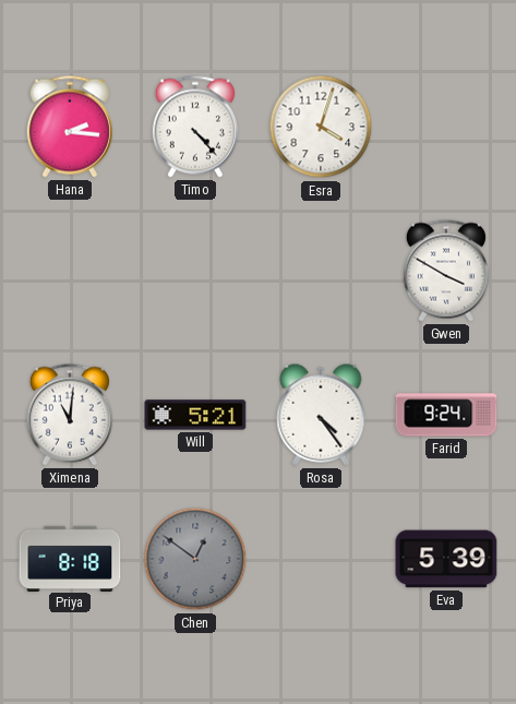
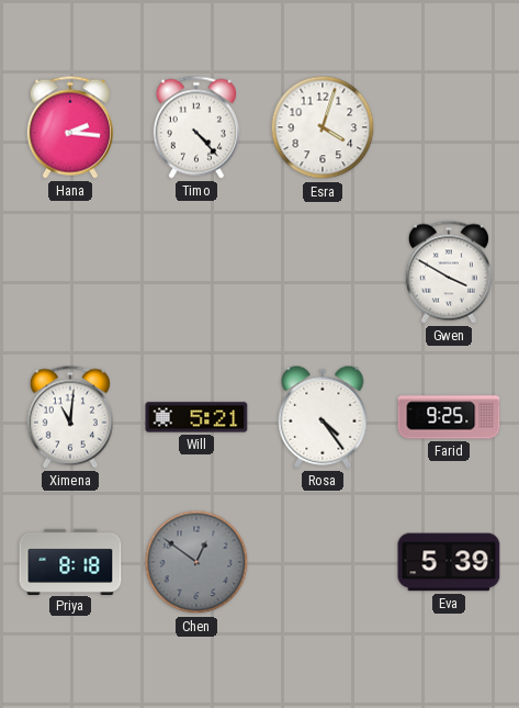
Farid: 9:24 -> 9:25
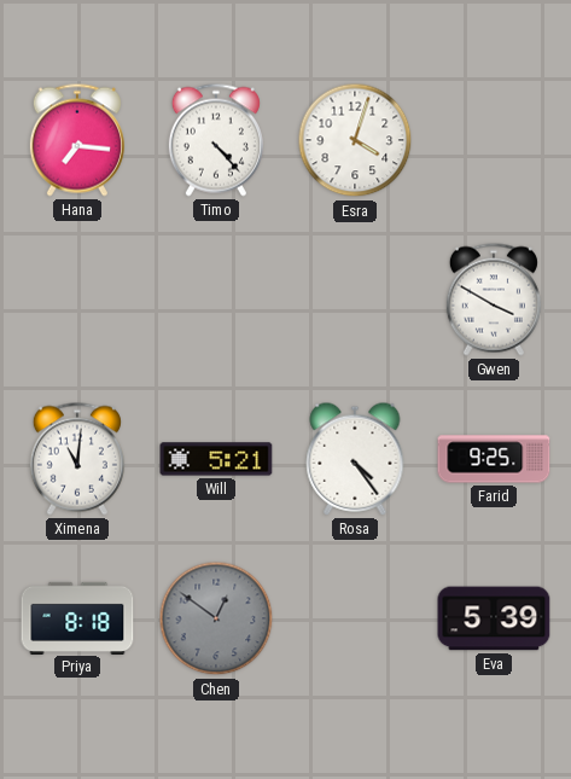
Hana: 2:16 -> 7:16
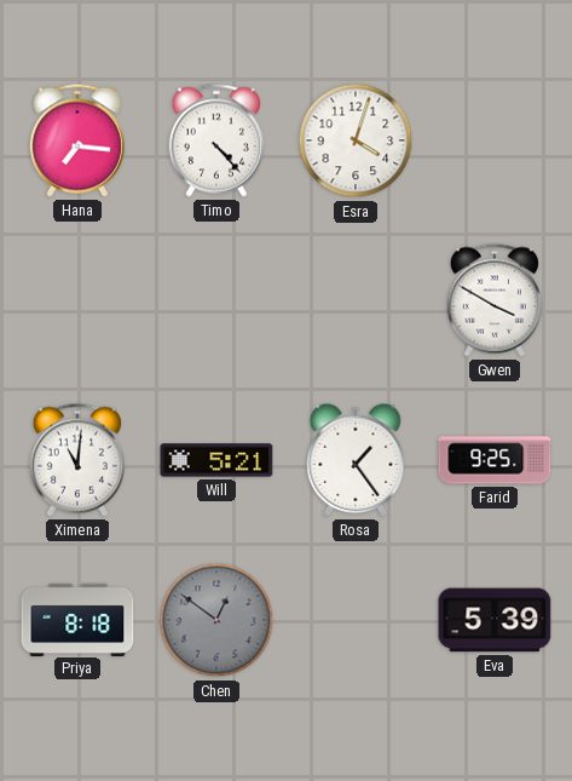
Rosa: 4:24 -> 1:24
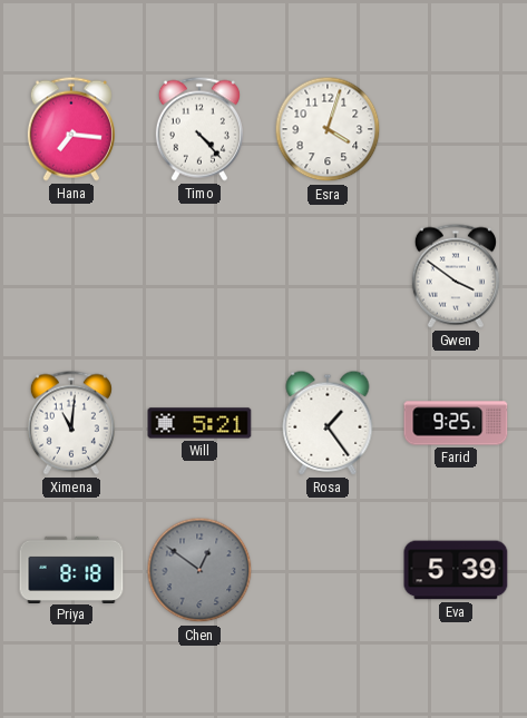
Gwen: 3:50 -> 3:51
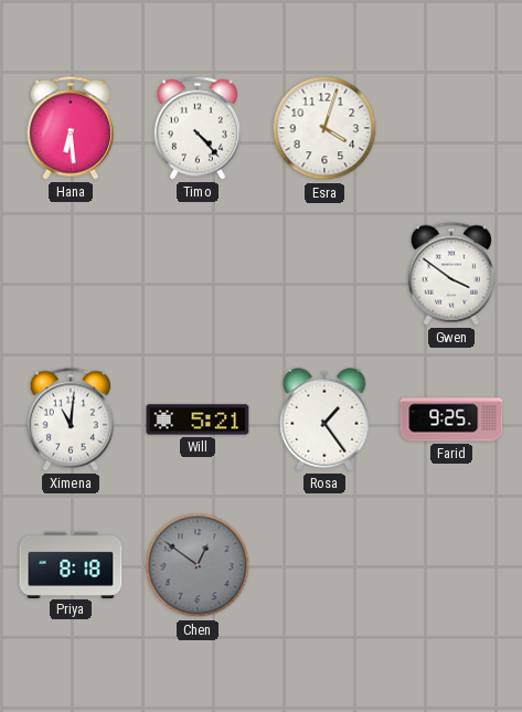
Hana: 7:16 -> 6:29
Eva: 5:39 -> none
